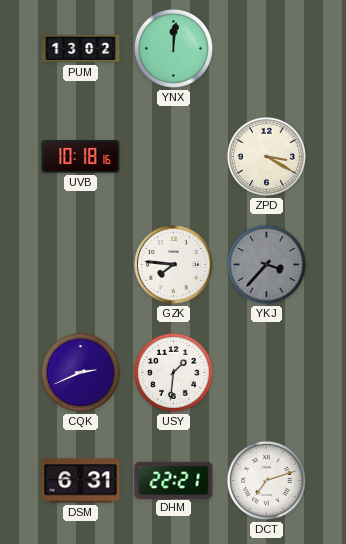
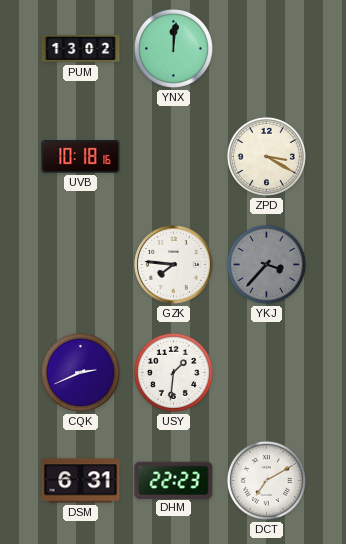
DHM: 22:21 -> 22:23
DCT: 7:12 -> 7:10
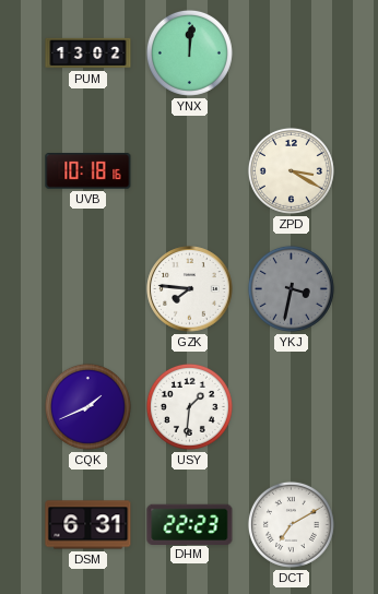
YKJ: 3:37 -> 3:32
CQK: 2:41 -> 1:41
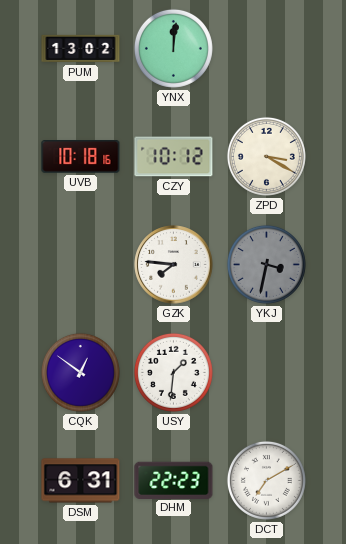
CZY: none -> 10:12
CQK: 1:41 -> 12:51
